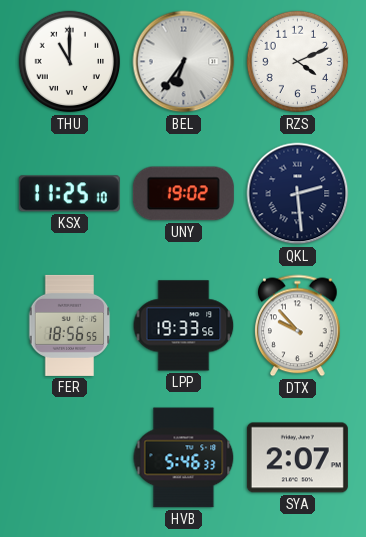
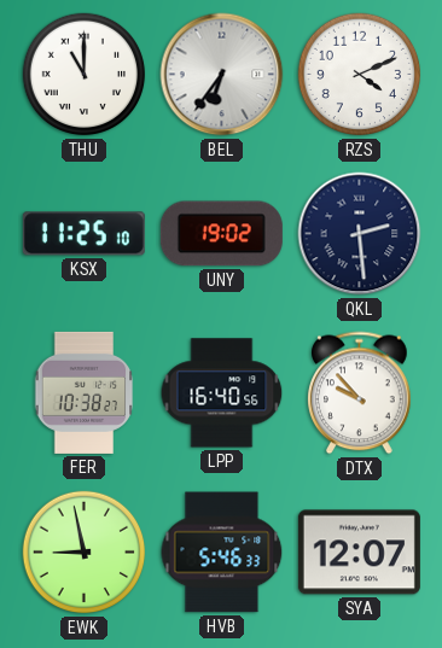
FER: 18:56 -> 10:38
LPP: 19:33 -> 16:40
EWK: none -> 8:58
SYA: 2:07 -> 12:07
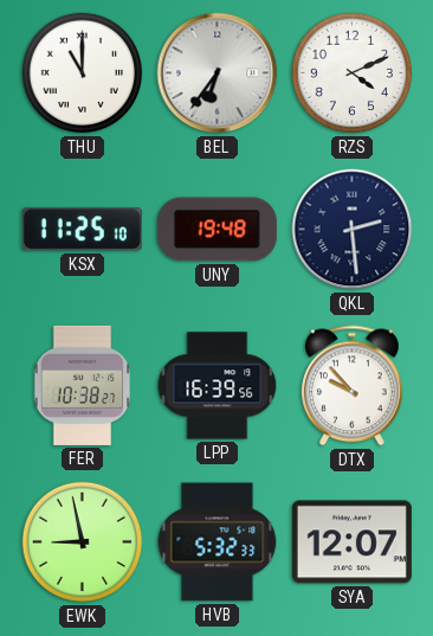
UNY: 19:02 -> 19:48
LPP: 16:40 -> 16:39
HVB: 5:46 -> 5:32
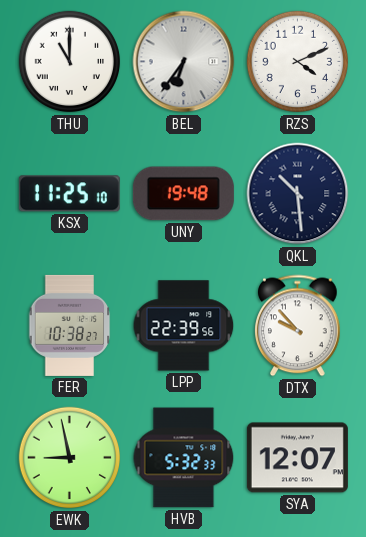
QKL: 2:29 -> 10:29
LPP: 16:39 -> 22:39
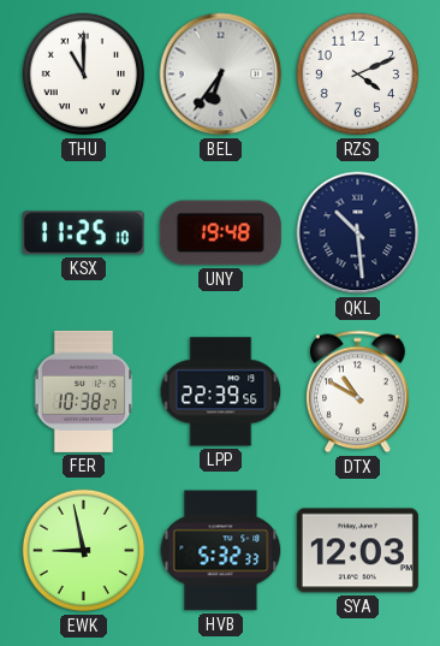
DTX: 9:53 -> 10:50
SYA: 12:07 -> 12:03
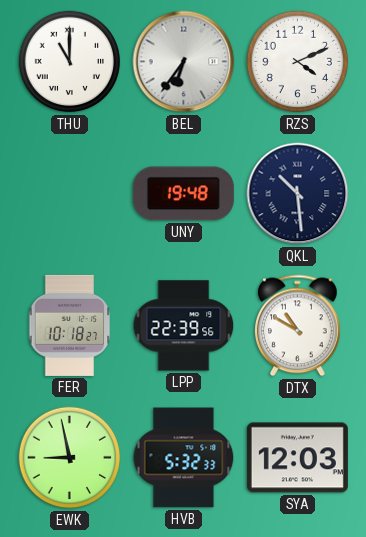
KSX: 11:25 -> none
FER: 10:38 -> 10:18
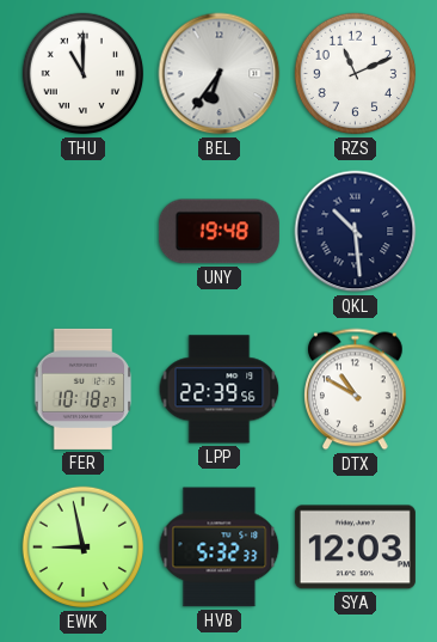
RZS: 4:11 -> 11:11
